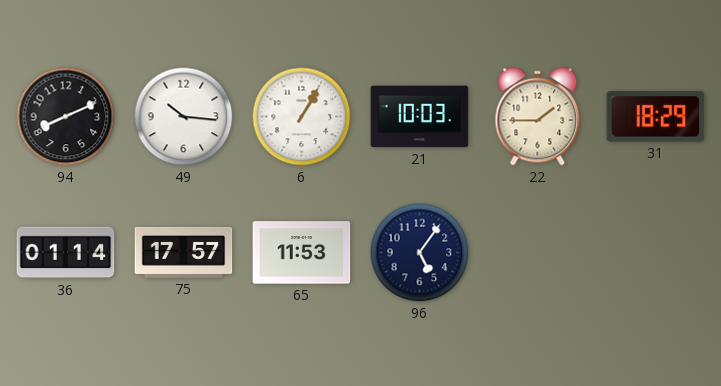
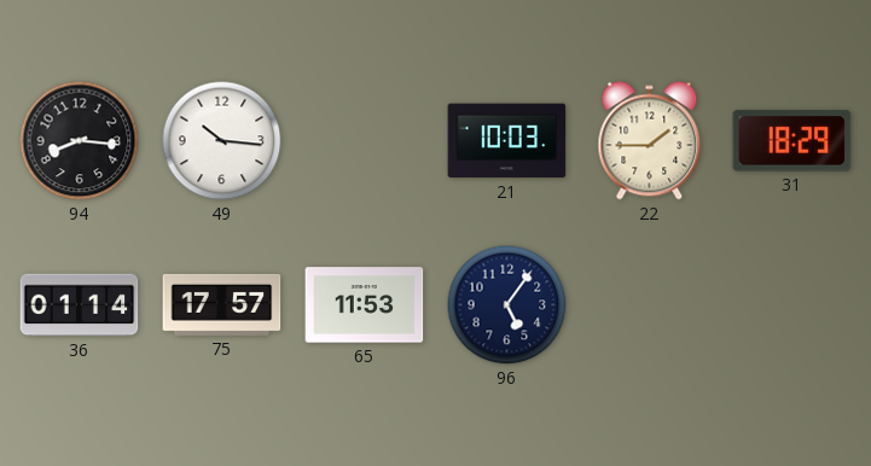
94: 8:11 -> 8:16
6: 1:05 -> none
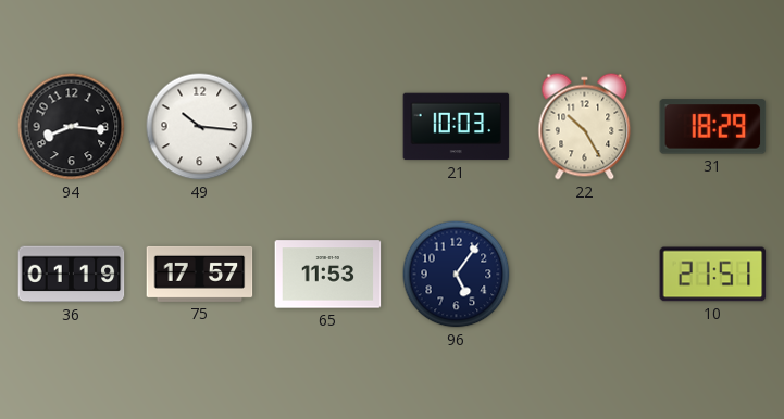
22: 1:45 -> 10:25
36: 01:14 -> 01:19
10: none -> 21:51
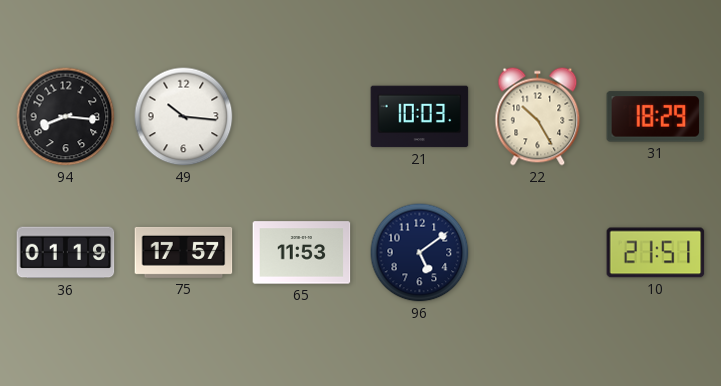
96: 5:06 -> 5:09
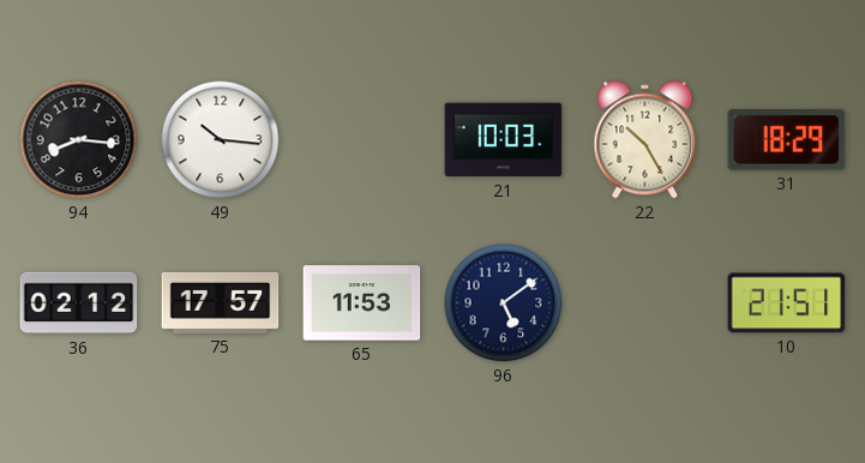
36: 01:19 -> 02:12
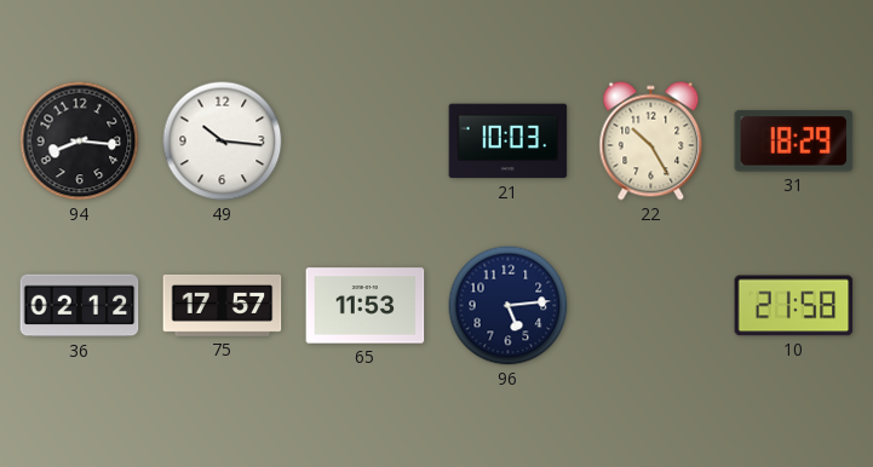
96: 5:09 -> 5:14
10: 21:51 -> 21:58
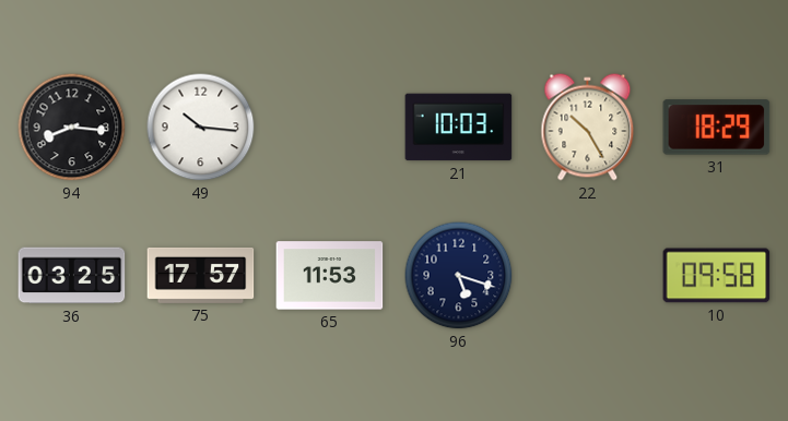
36: 02:12 -> 03:25
96: 5:14 -> 5:18
10: 21:58 -> 09:58
